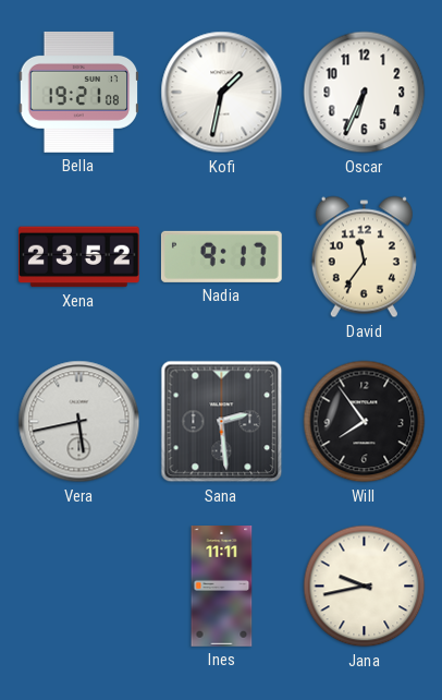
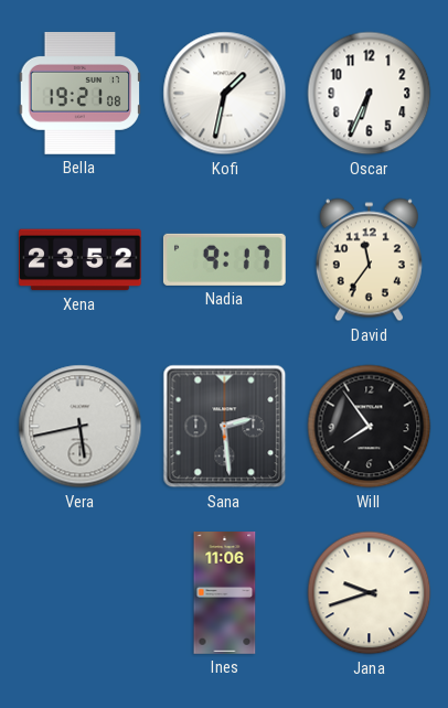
Ines: 11:11 -> 11:06
Jana: 9:43 -> 9:42
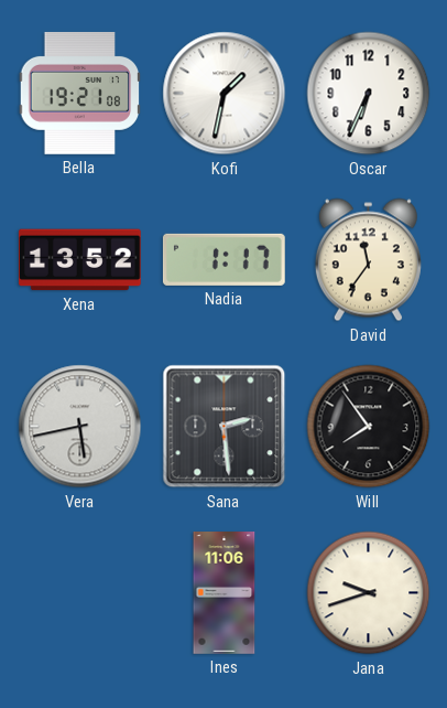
Xena: 23:52 -> 13:52
Nadia: 9:17 -> 1:17
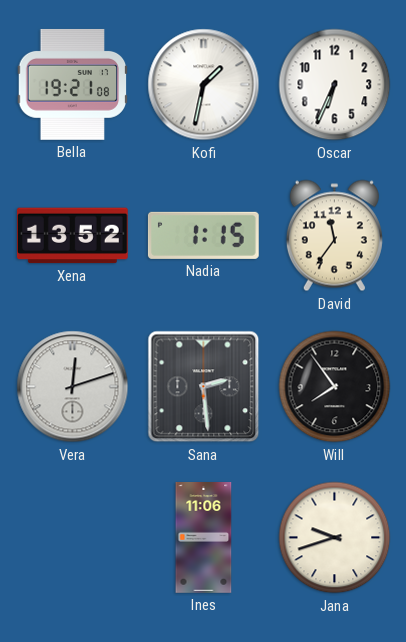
Nadia: 1:17 -> 1:15
Vera: 5:43 -> 12:12
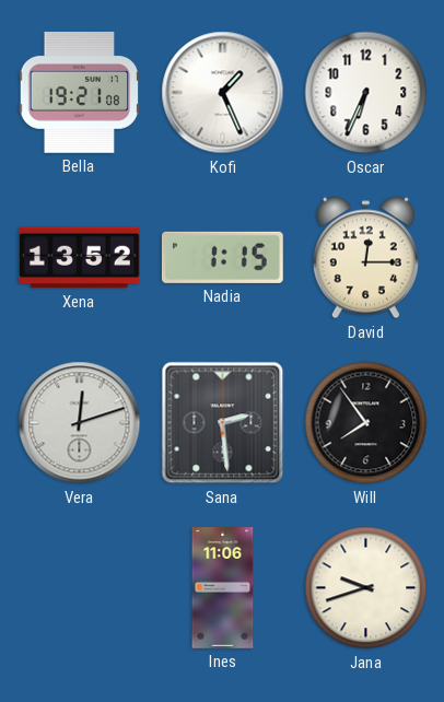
Kofi: 1:32 -> 1:26
David: 11:36 -> 12:15
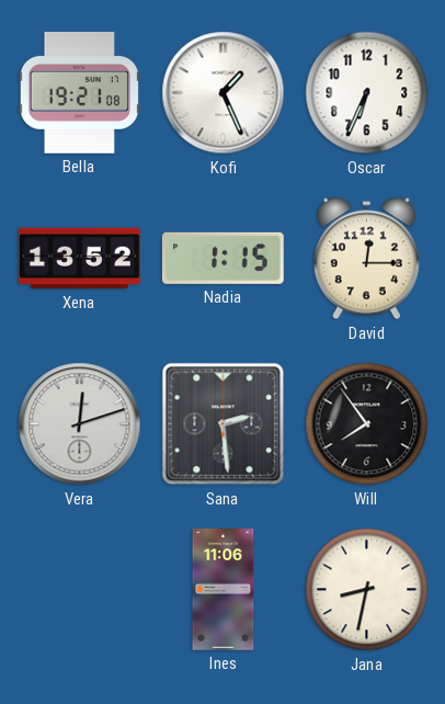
Jana: 9:42 -> 8:32
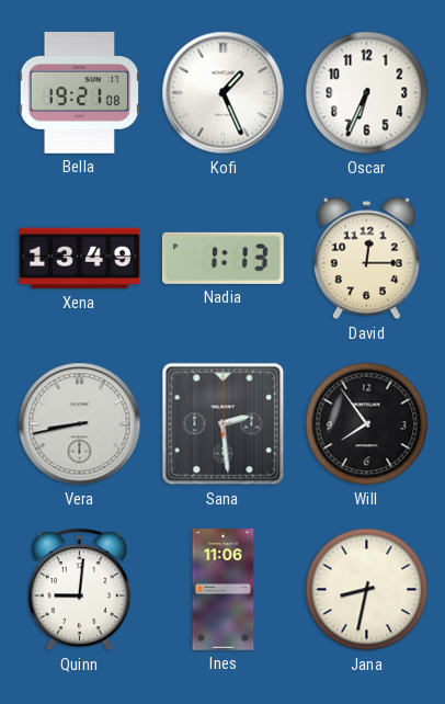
Xena: 13:52 -> 13:49
Nadia: 1:15 -> 1:13
Vera: 12:12 -> 8:43
Quinn: none -> 9:01
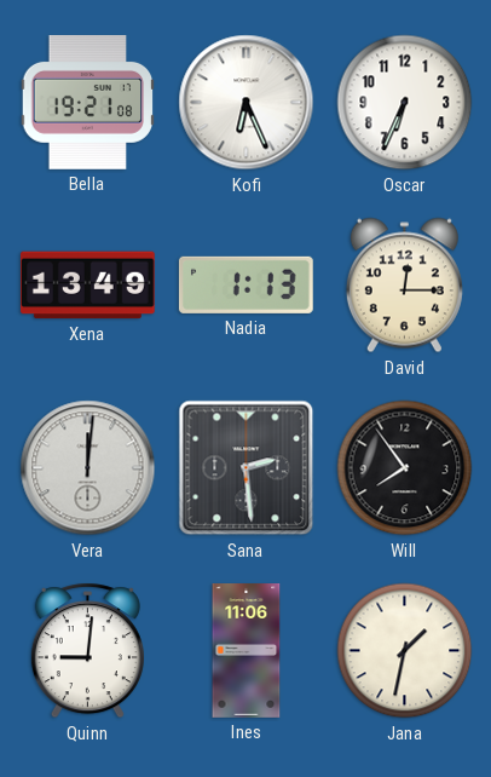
Kofi: 1:26 -> 6:26
Vera: 8:43 -> 12:01
Jana: 8:32 -> 1:32
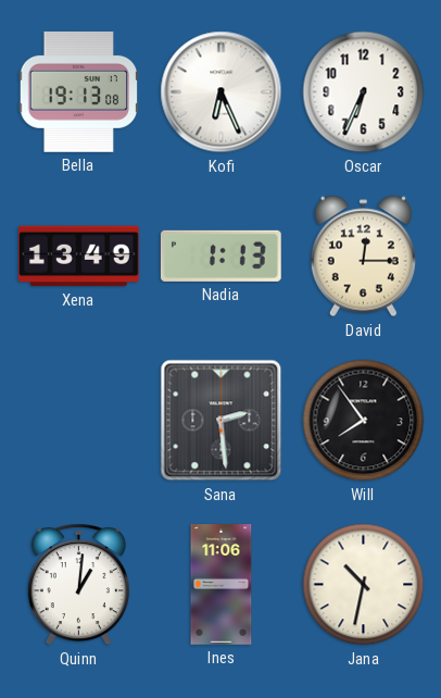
Bella: 19:21 -> 19:13
Vera: 12:01 -> none
Quinn: 9:01 -> 1:01
Jana: 1:32 -> 10:32
